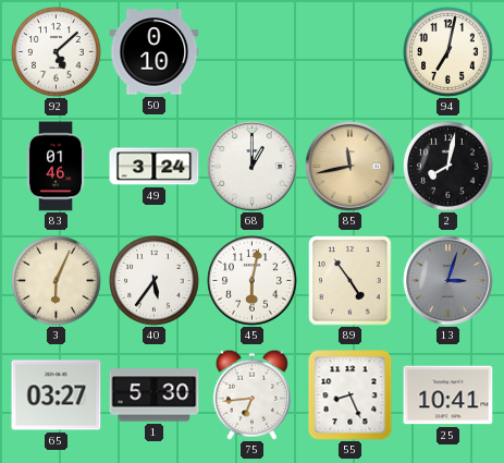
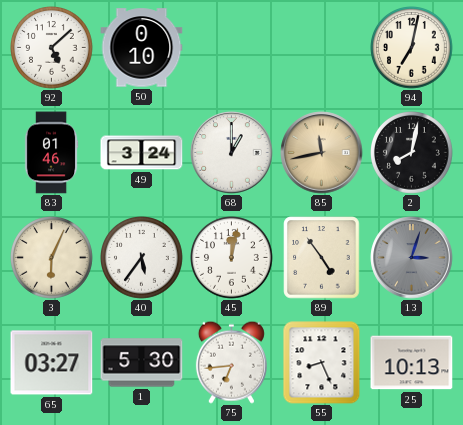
45: 6:02 -> 12:02
25: 10:41 -> 10:13
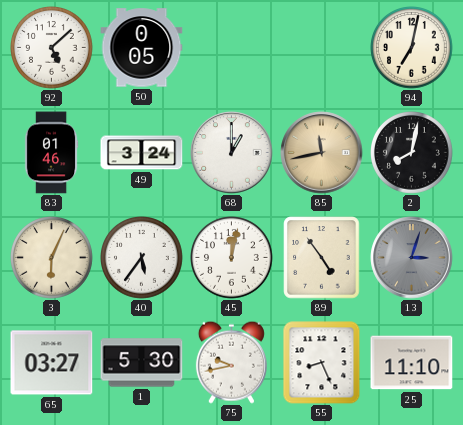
50: 0:10 -> 0:05
75: 6:44 -> 9:43
25: 10:13 -> 11:10
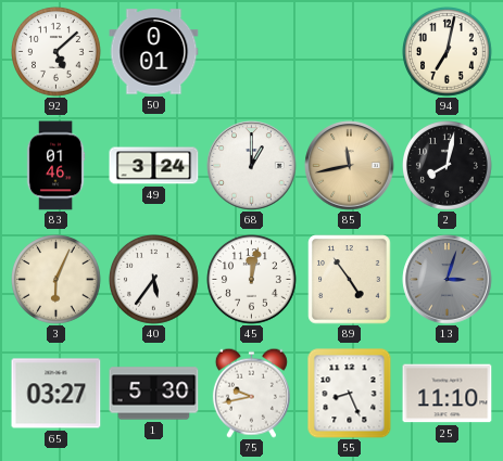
50: 0:05 -> 0:01
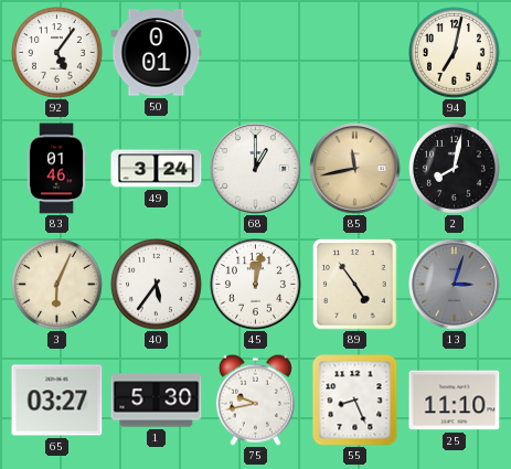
92: 5:08 -> 5:06
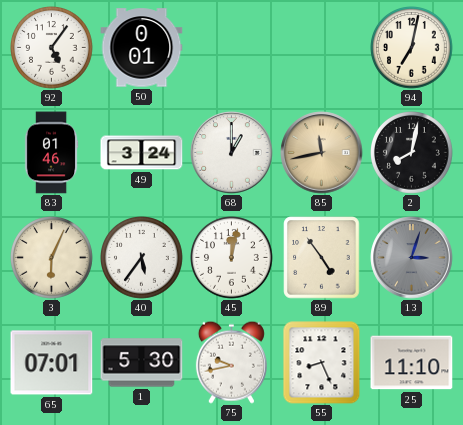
65: 03:27 -> 07:01
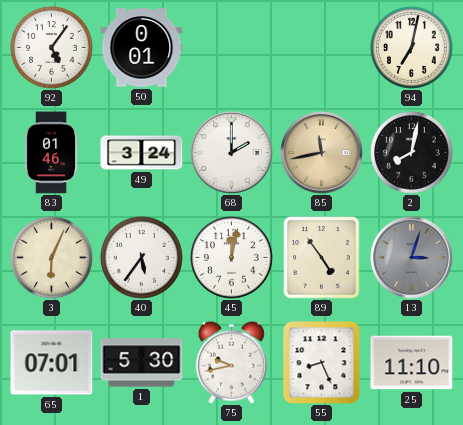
68: 1:00 -> 2:00
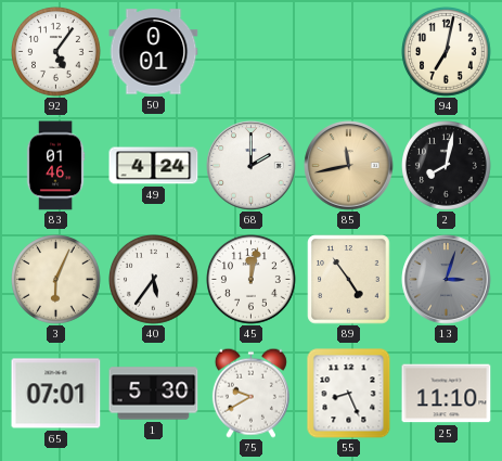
49: 3:24 -> 4:24
75: 9:43 -> 9:40
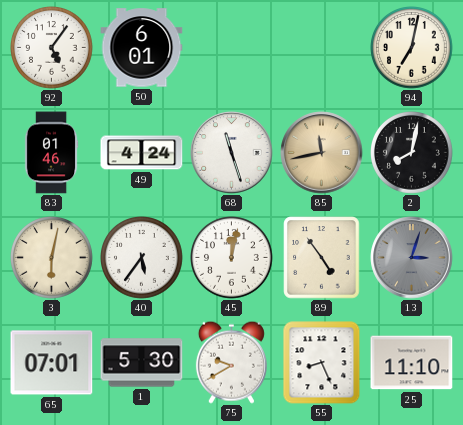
50: 0:01 -> 6:01
68: 2:00 -> 11:27
3: 6:04 -> 6:02
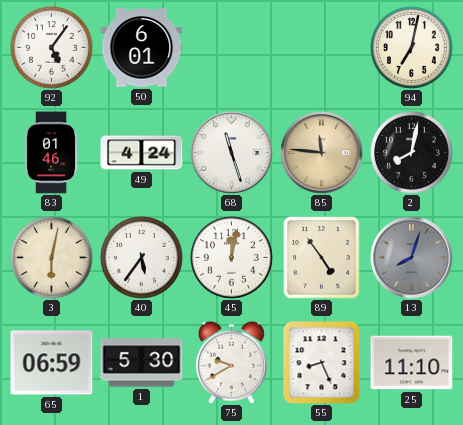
85: 11:43 -> 11:46
13: 3:03 -> 8:03
65: 07:01 -> 06:59
